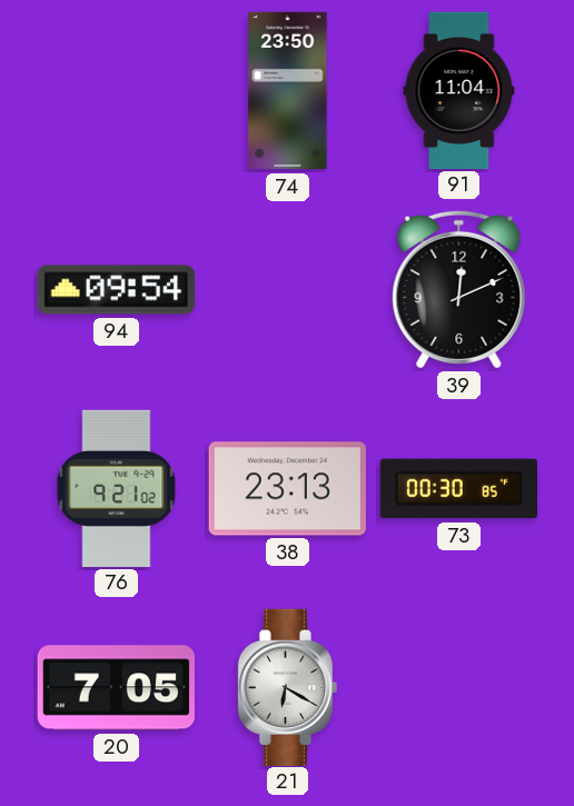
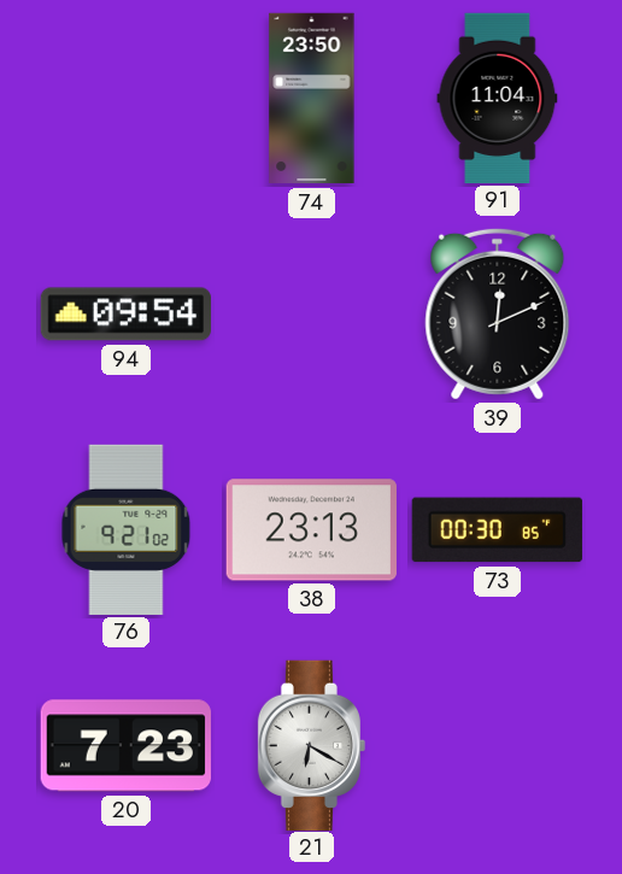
20: 7:05 -> 7:23
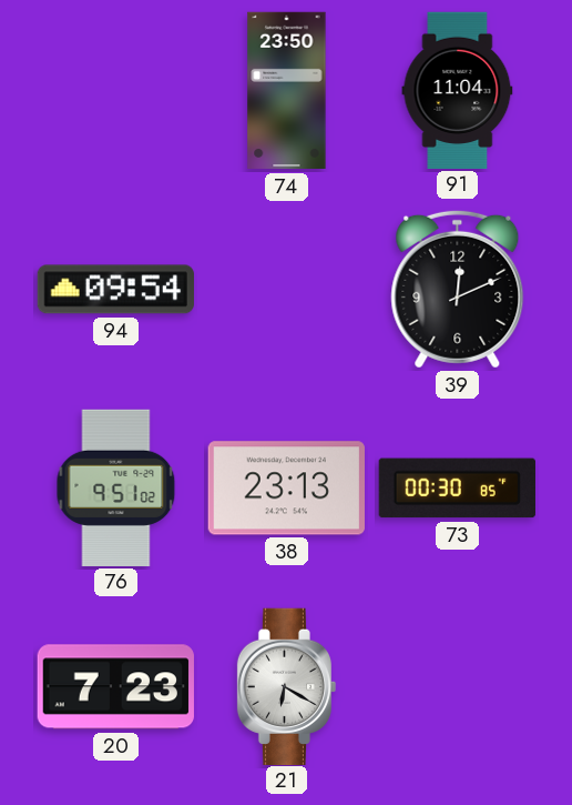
76: 9:21 -> 9:51
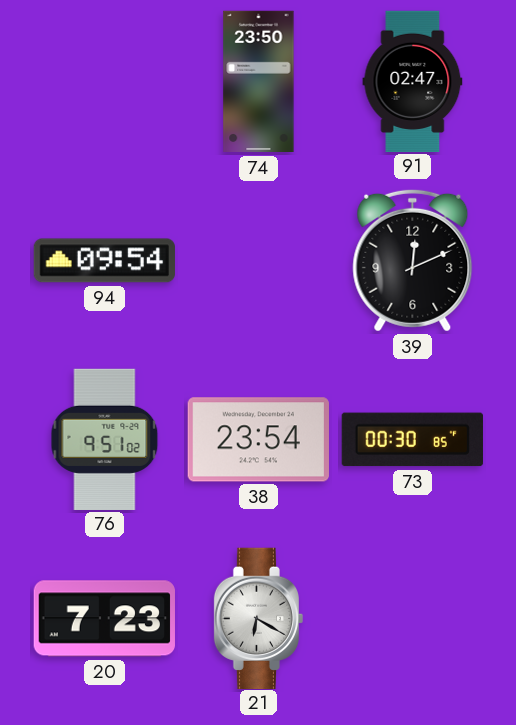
91: 11:04 -> 02:47
38: 23:13 -> 23:54
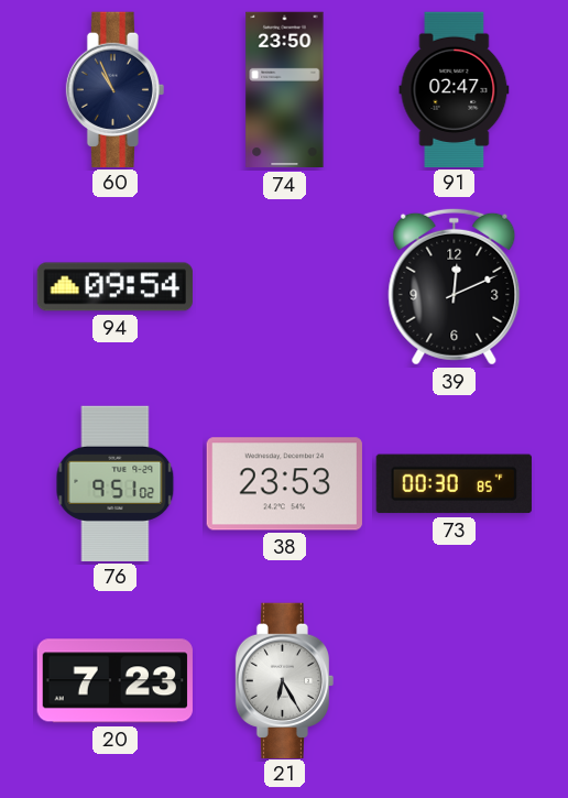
60: none -> 10:56
38: 23:54 -> 23:53
21: 6:20 -> 6:25
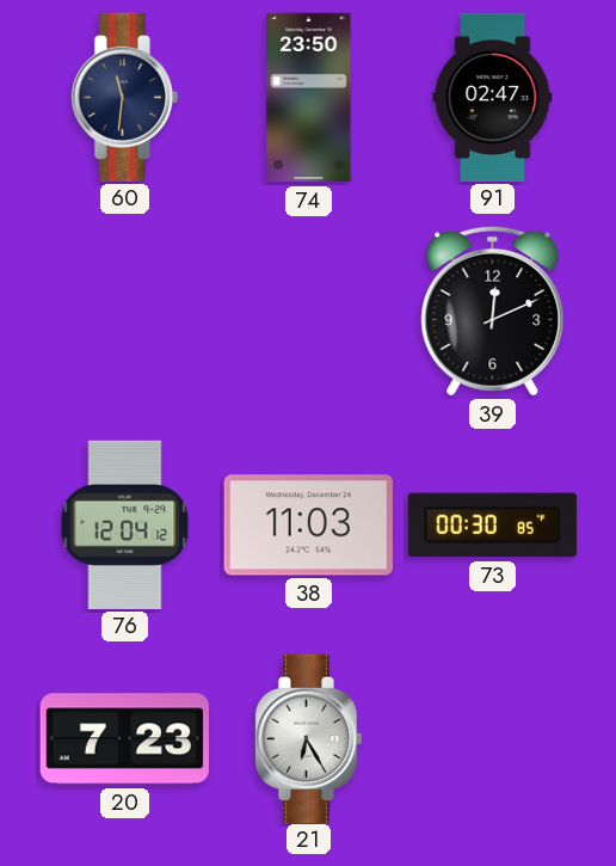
60: 10:56 -> 11:31
94: 09:54 -> none
76: 9:51 -> 12:04
38: 23:53 -> 11:03
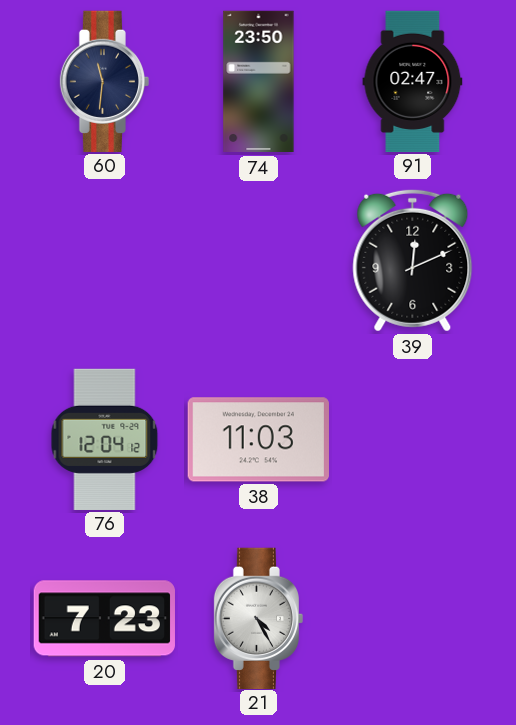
73: 00:30 -> none
21: 6:25 -> 4:25
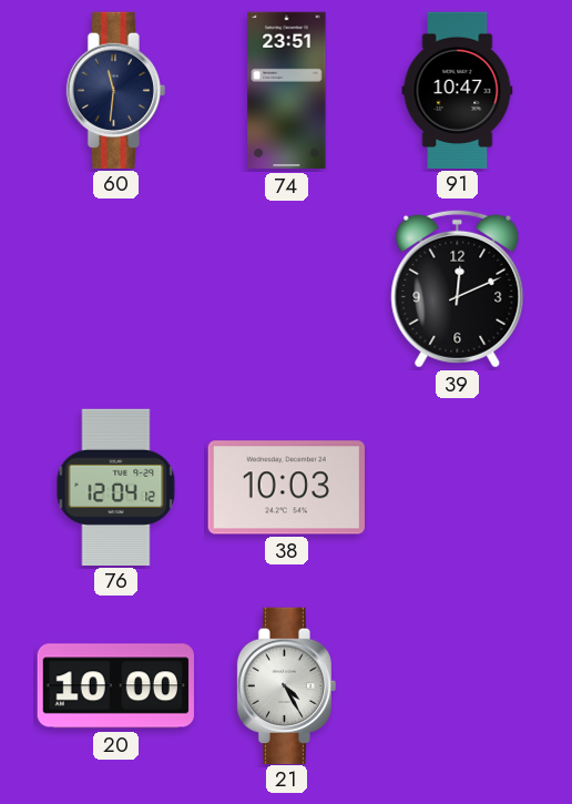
74: 23:50 -> 23:51
91: 02:47 -> 10:47
38: 11:03 -> 10:03
20: 7:23 -> 10:00
